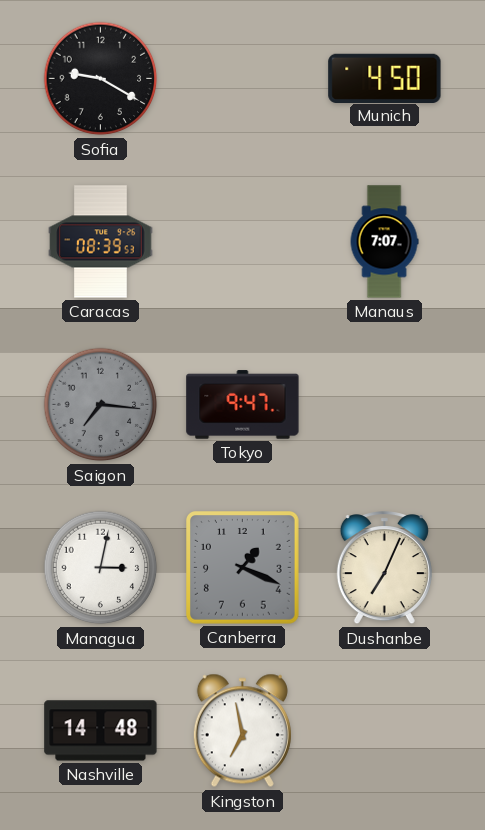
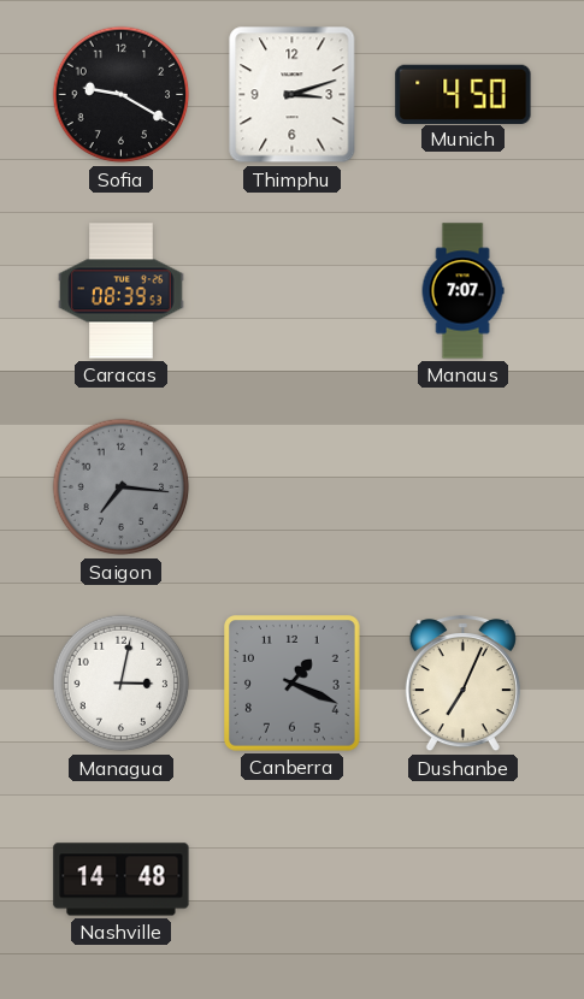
Thimphu: none -> 3:12
Tokyo: 9:47 -> none
Kingston: 6:58 -> none
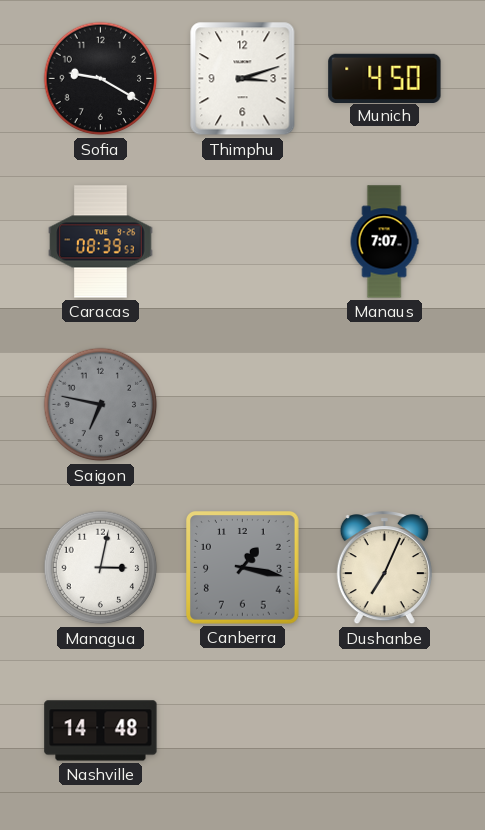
Saigon: 7:16 -> 6:47
Canberra: 1:19 -> 1:17
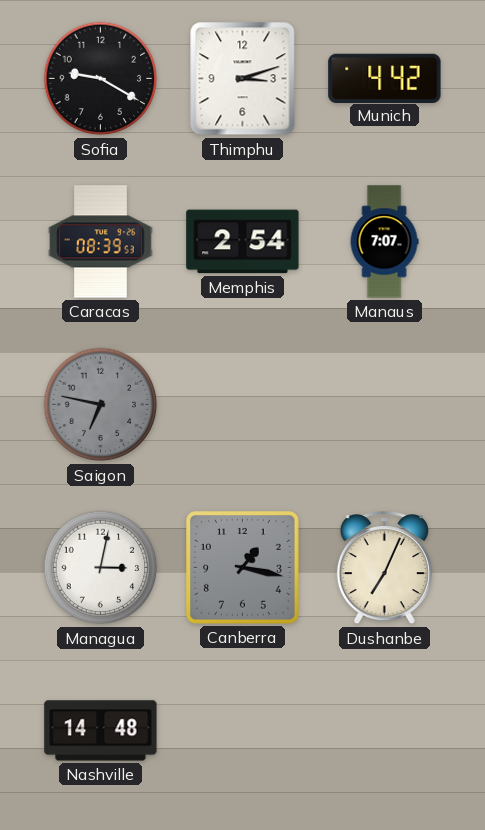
Munich: 4:50 -> 4:42
Memphis: none -> 2:54
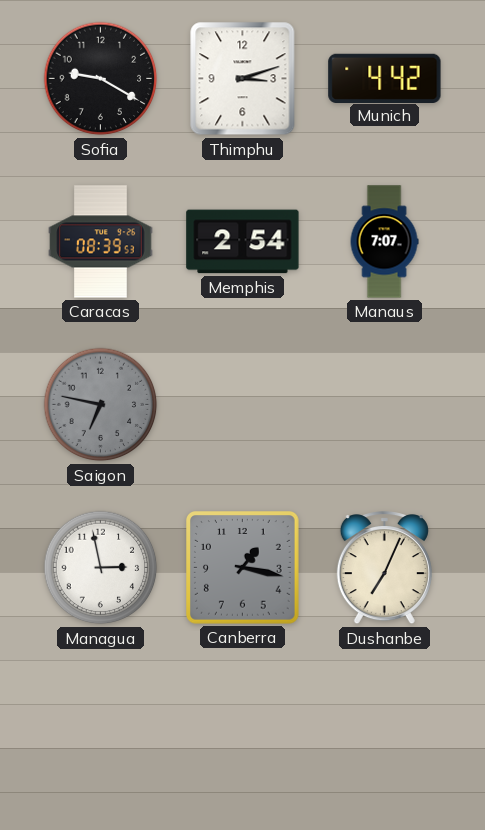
Managua: 3:02 -> 2:58
Nashville: 14:48 -> none
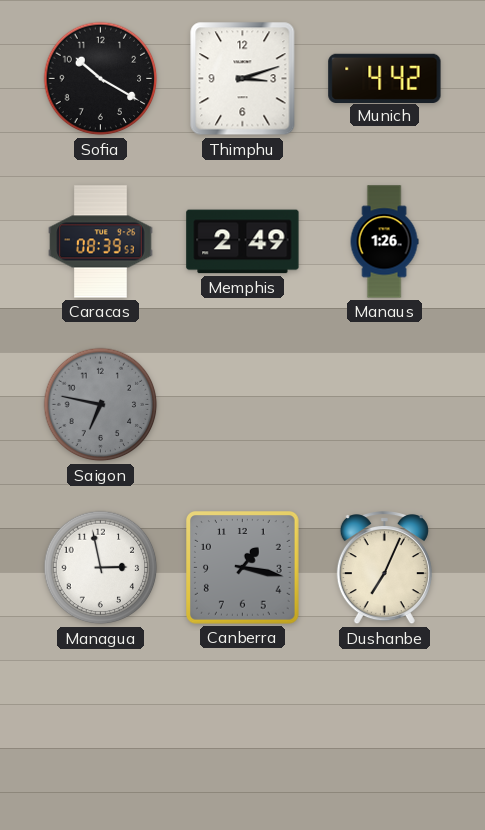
Sofia: 9:20 -> 10:20
Memphis: 2:54 -> 2:49
Manaus: 7:07 -> 1:26
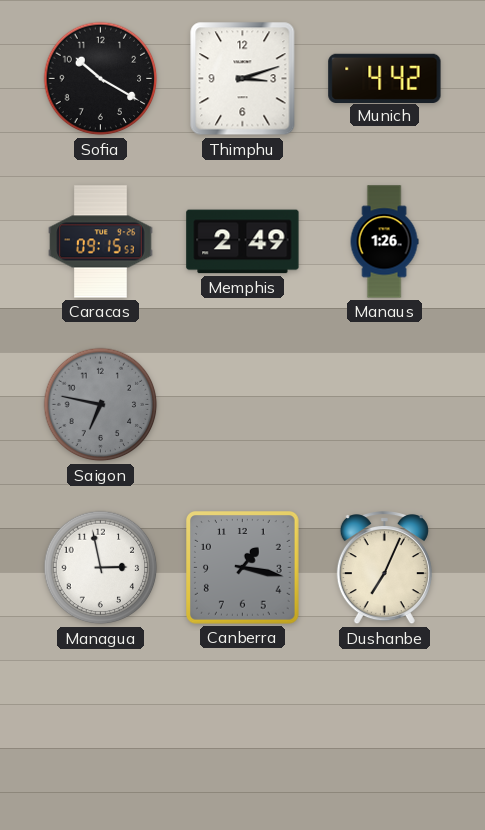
Caracas: 08:39 -> 09:15
